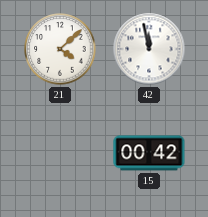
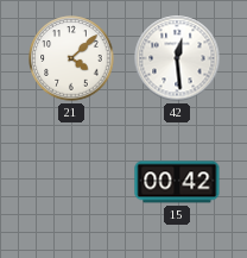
42: 11:58 -> 12:29
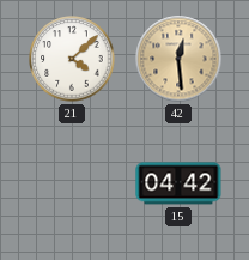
42 dial: white -> champagne
15: 00:42 -> 04:42
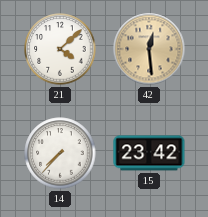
14: none -> 7:37
15: 04:42 -> 23:42
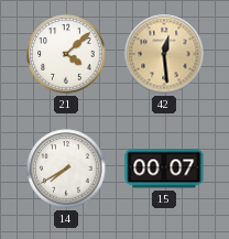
14: 7:37 -> 7:40
15: 23:42 -> 00:07
